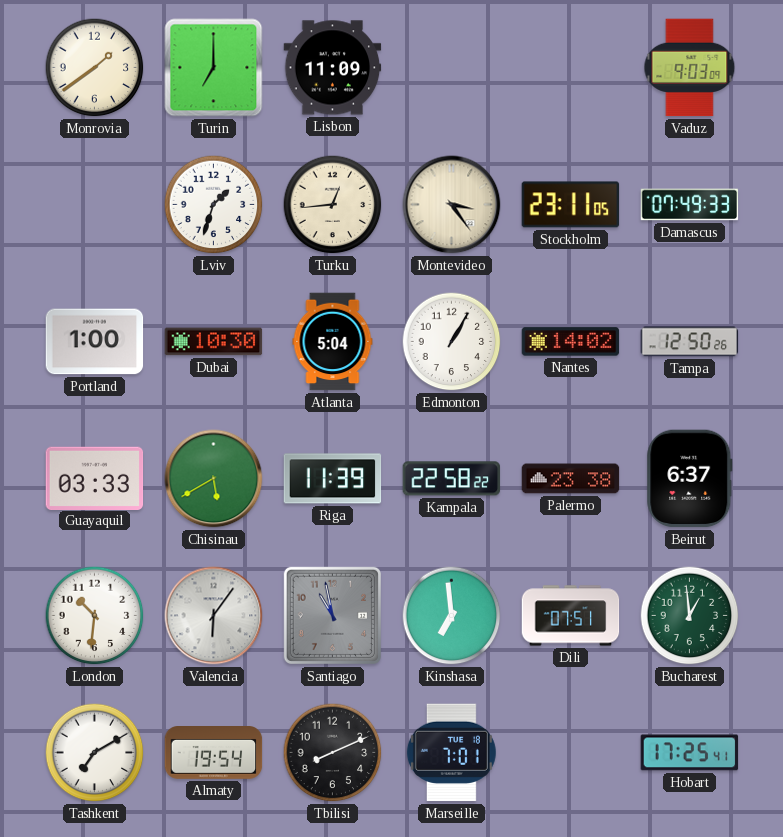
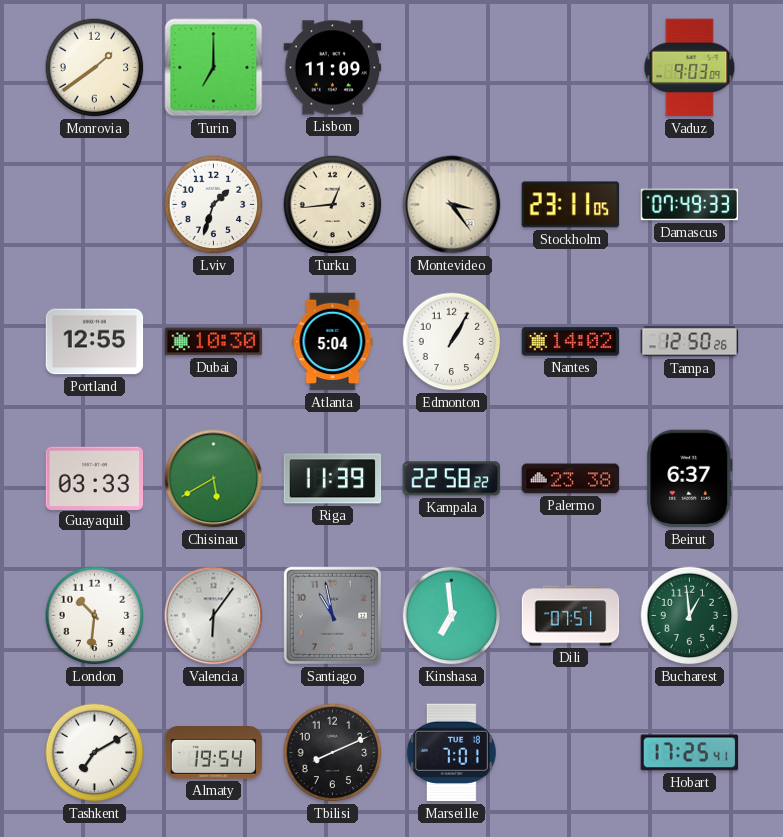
Portland: 1:00 -> 12:55
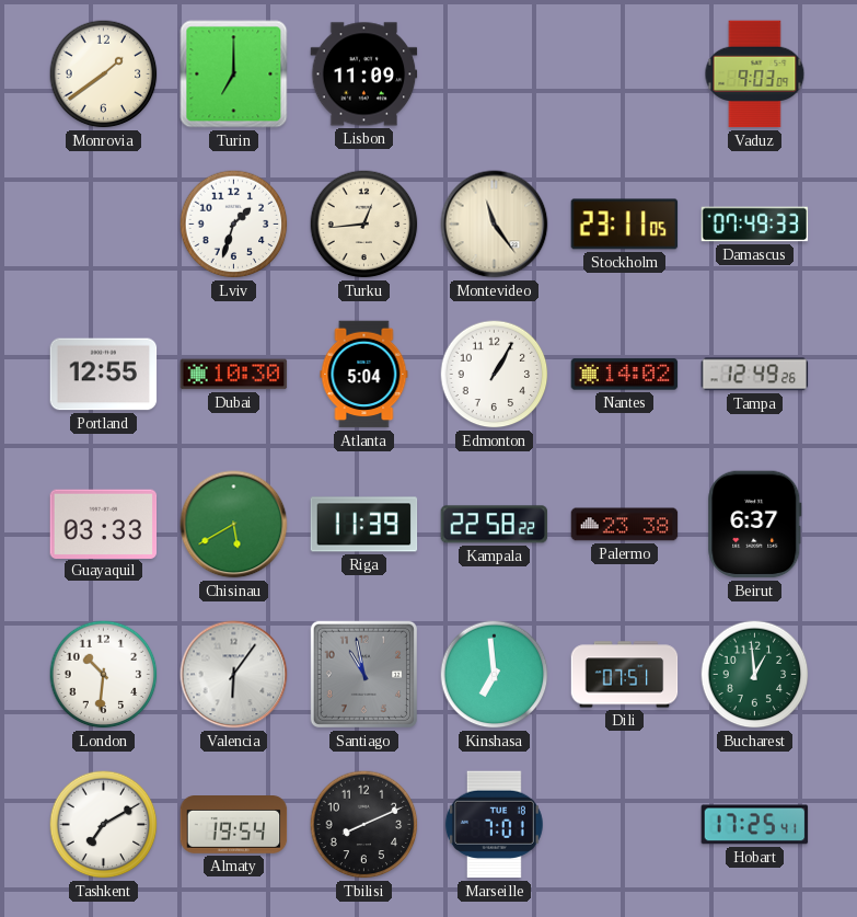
Montevideo: 3:24 -> 11:24
Tampa: 12:50 -> 12:49
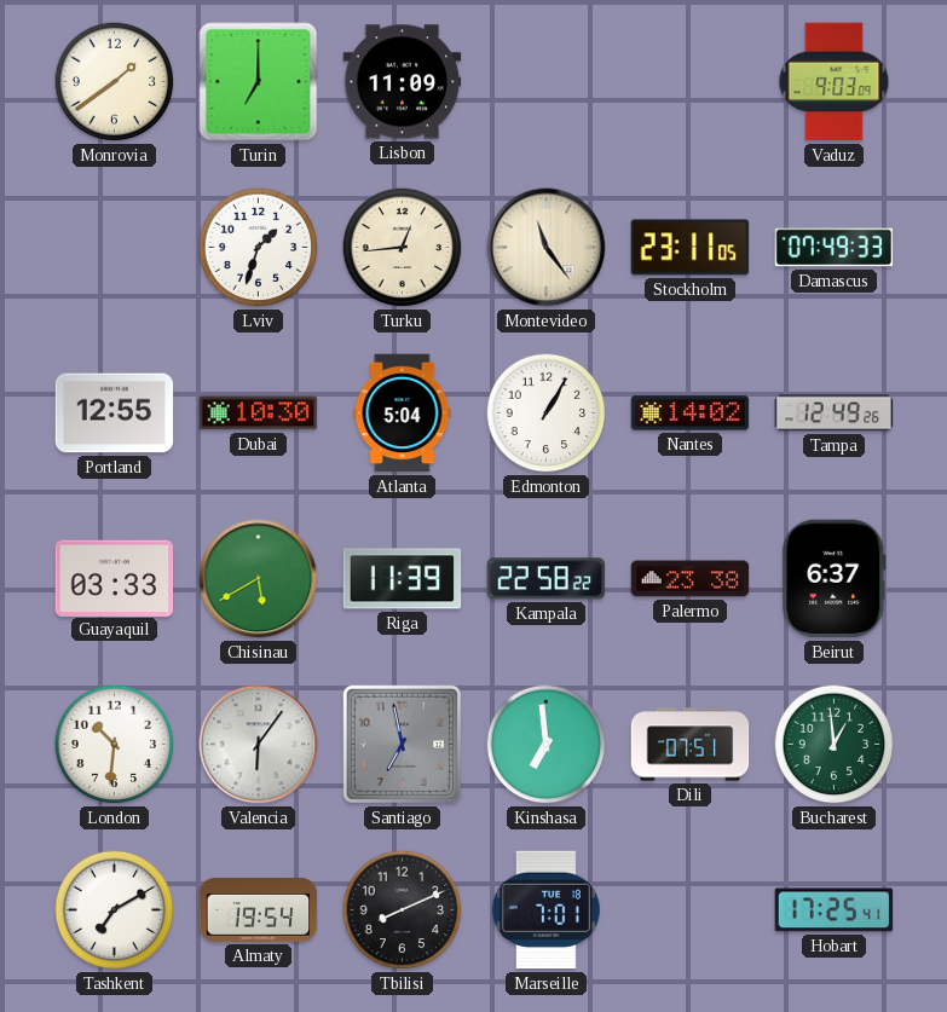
Santiago: 10:58 -> 6:58
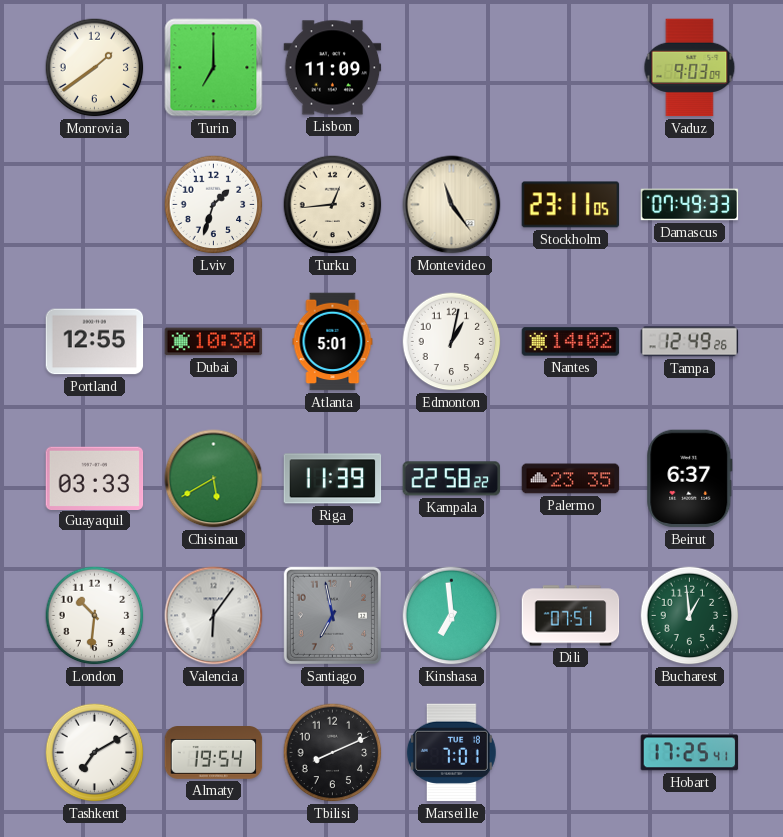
Atlanta: 5:04 -> 5:01
Edmonton: 1:05 -> 1:02
Palermo: 23:38 -> 23:35
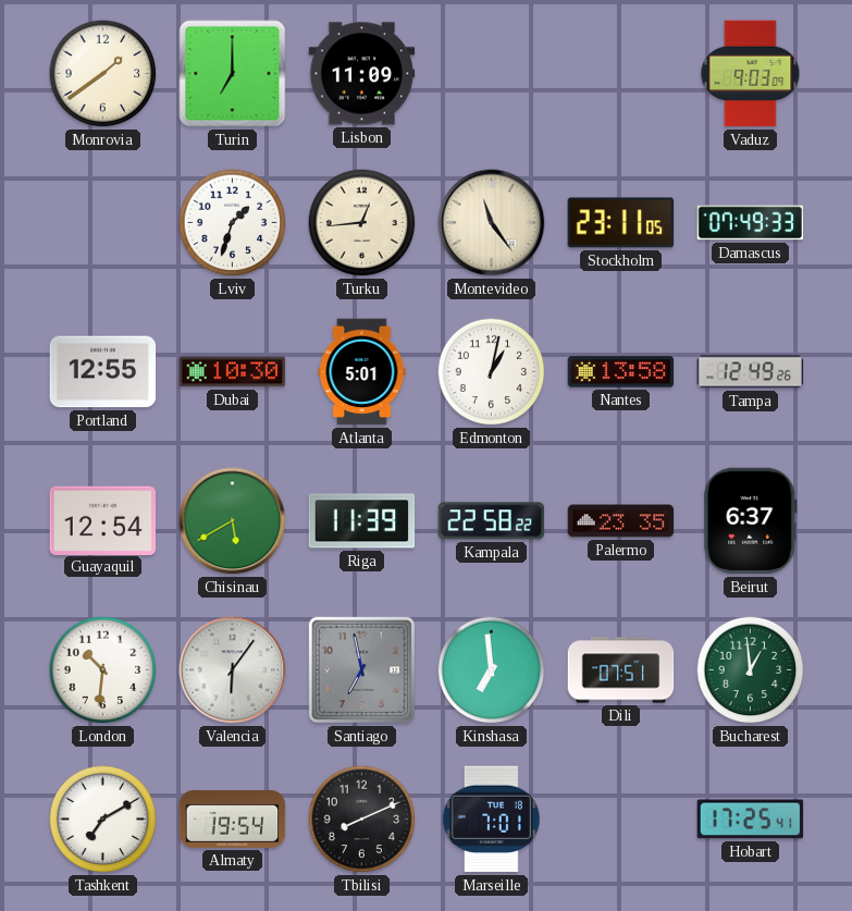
Nantes: 14:02 -> 13:58
Guayaquil: 03:33 -> 12:54
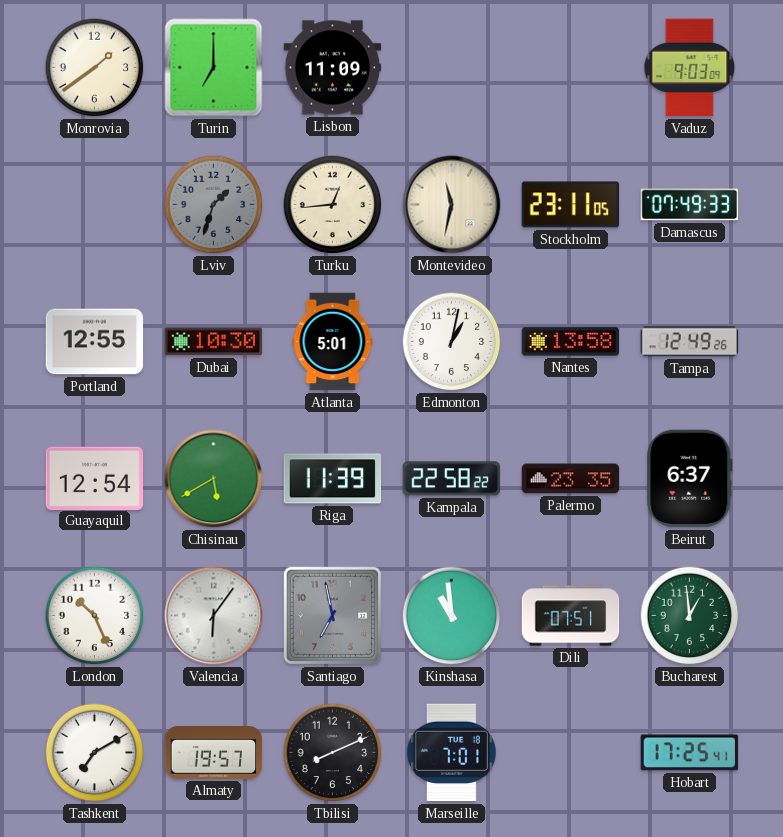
Lviv dial: white -> grey
Montevideo: 11:24 -> 11:32
London: 10:31 -> 10:26
Kinshasa: 6:59 -> 10:59
Almaty: 19:54 -> 19:57
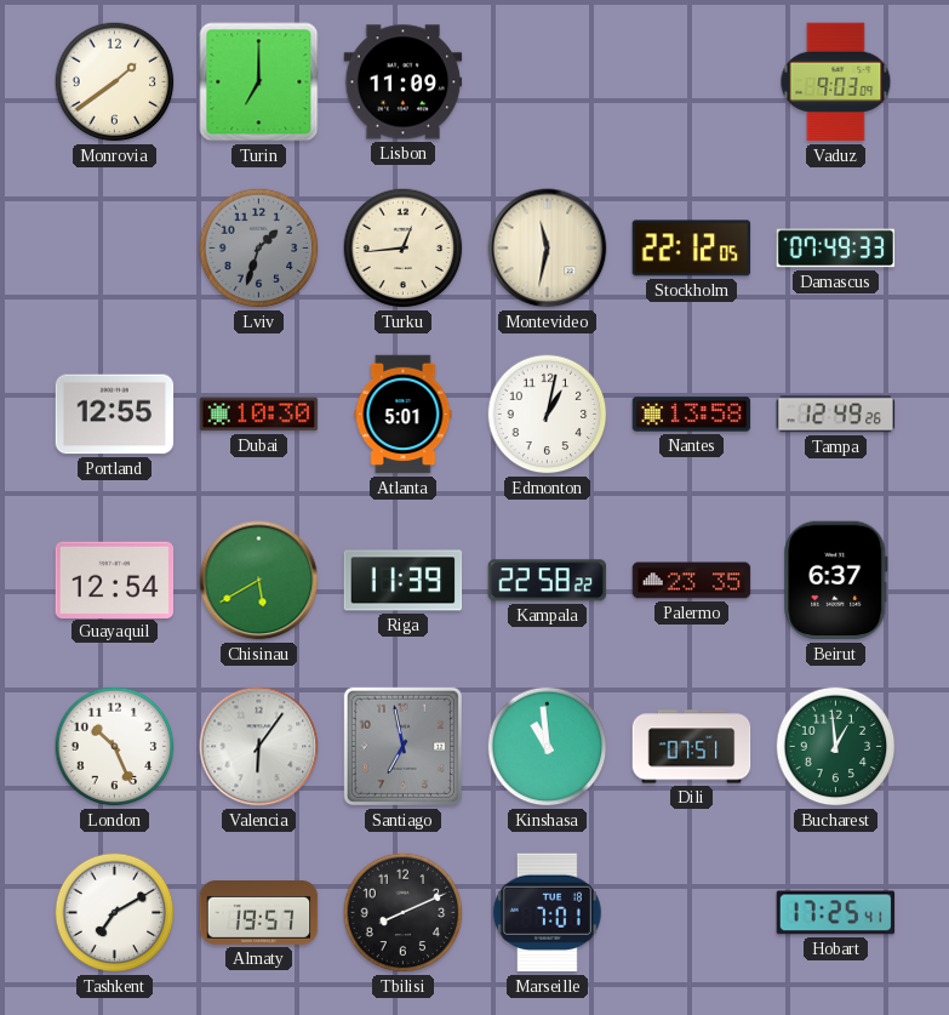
Stockholm: 23:11 -> 22:12
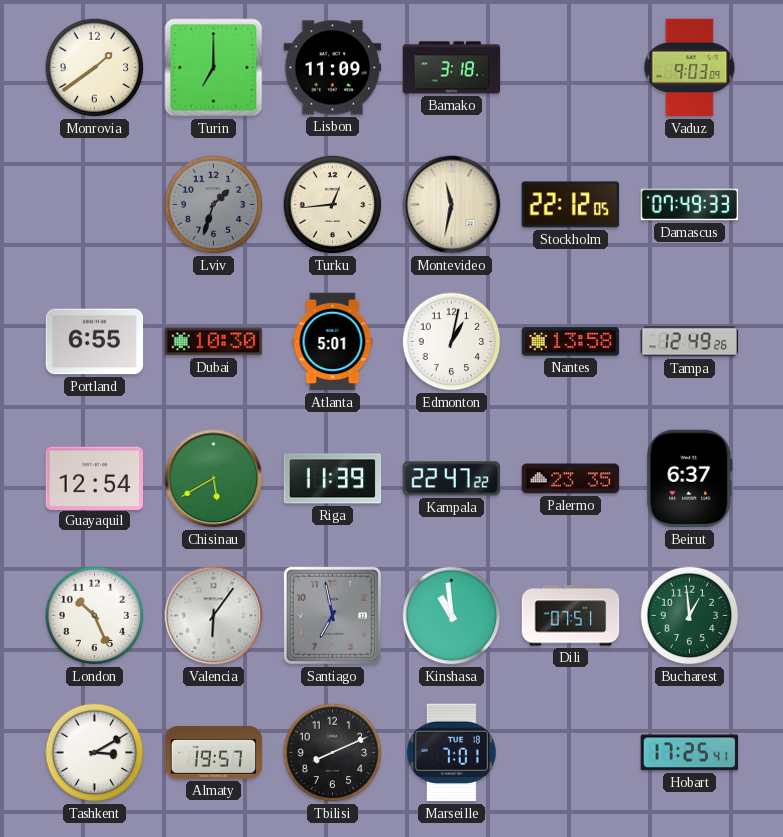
Bamako: none -> 3:18
Portland: 12:55 -> 6:55
Kampala: 22:58 -> 22:47
Tashkent: 7:10 -> 3:10
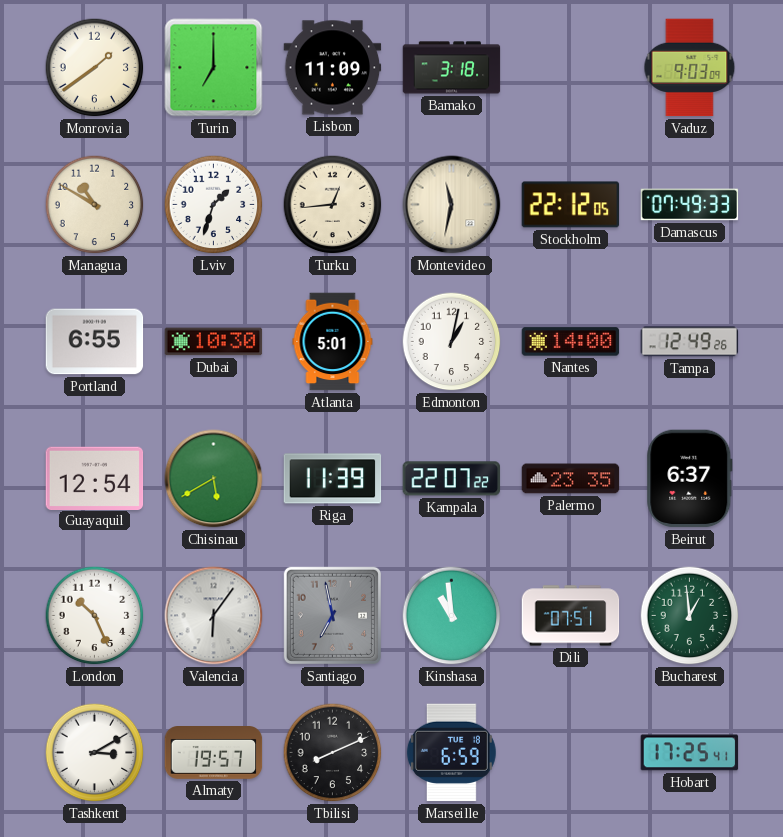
Managua: none -> 10:50
Lviv dial: grey -> white
Nantes: 13:58 -> 14:00
Kampala: 22:47 -> 22:07
Marseille: 7:01 -> 6:59
